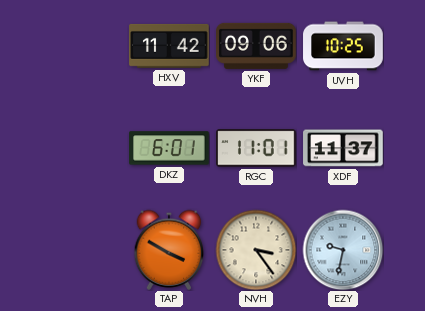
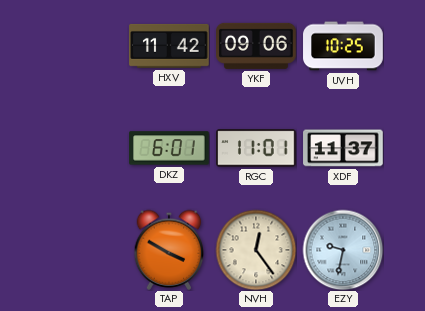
NVH: 3:24 -> 12:24
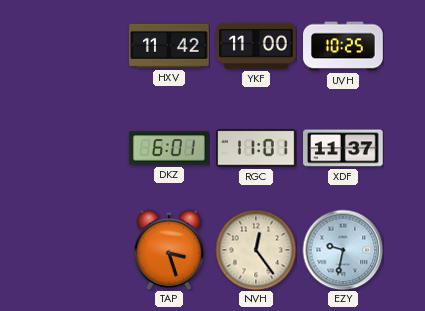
YKF: 09:06 -> 11:00
TAP: 3:50 -> 3:27
